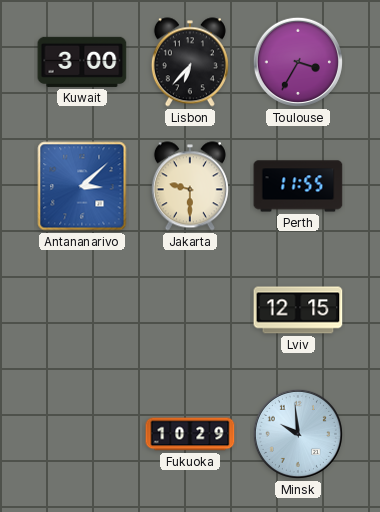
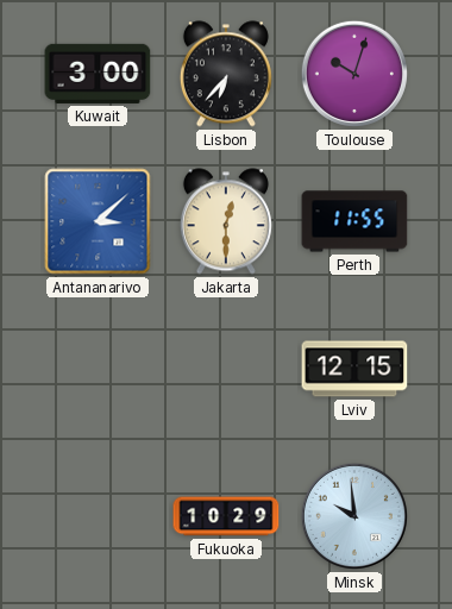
Toulouse: 3:35 -> 10:03
Jakarta: 9:30 -> 12:30
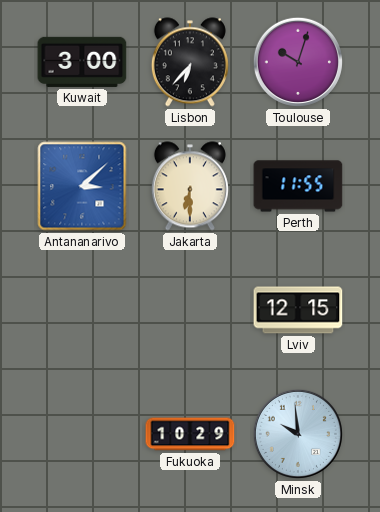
Jakarta: 12:30 -> 6:30
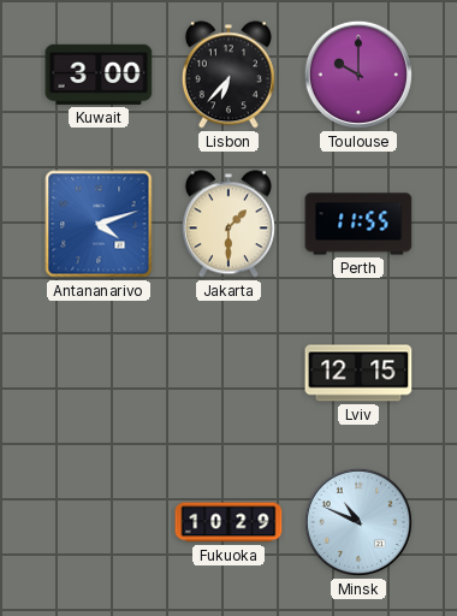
Toulouse: 10:03 -> 10:00
Antananarivo: 3:08 -> 4:12
Jakarta: 6:30 -> 1:30
Minsk: 9:59 -> 10:49
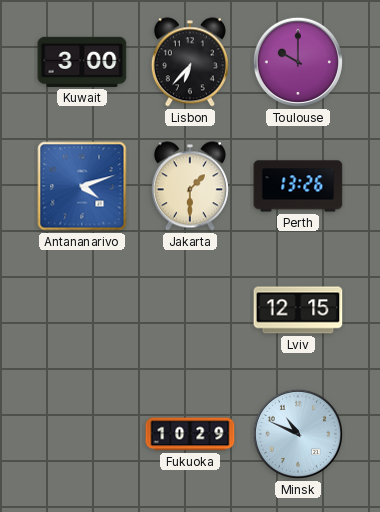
Perth: 11:55 -> 13:26
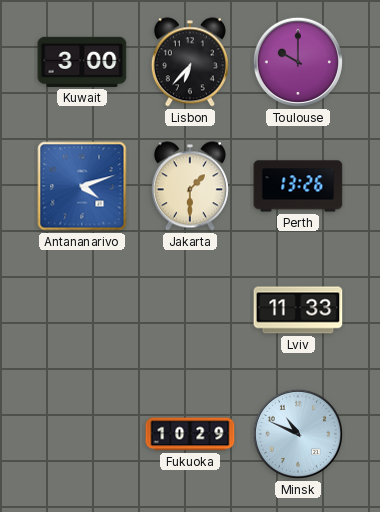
Lviv: 12:15 -> 11:33
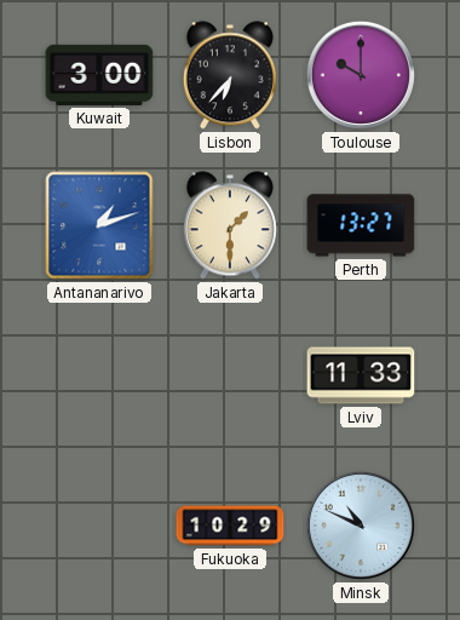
Antananarivo: 4:12 -> 1:12
Perth: 13:26 -> 13:27
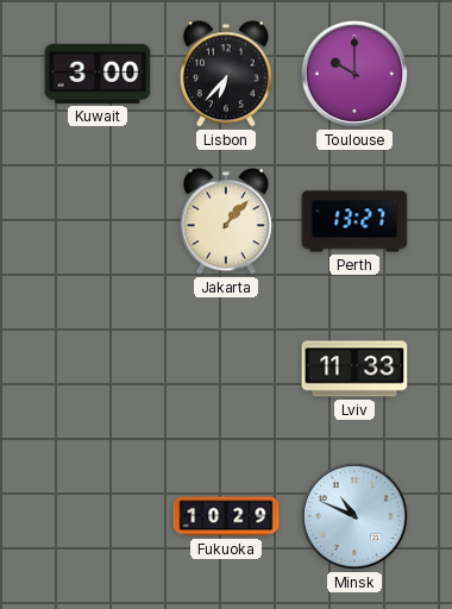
Antananarivo: 1:12 -> none
Jakarta: 1:30 -> 1:07
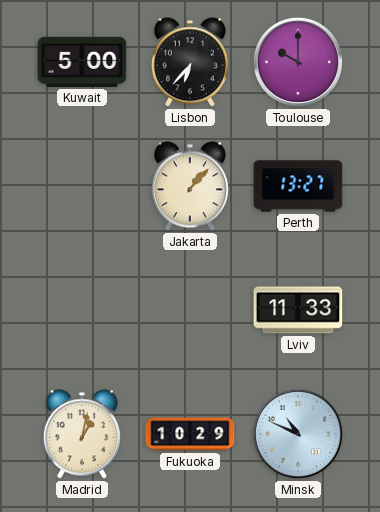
Kuwait: 3:00 -> 5:00
Madrid: none -> 1:02
